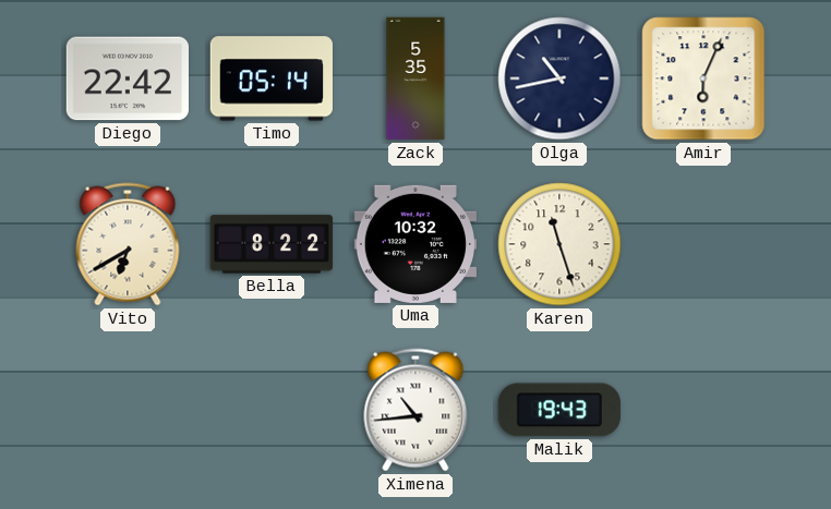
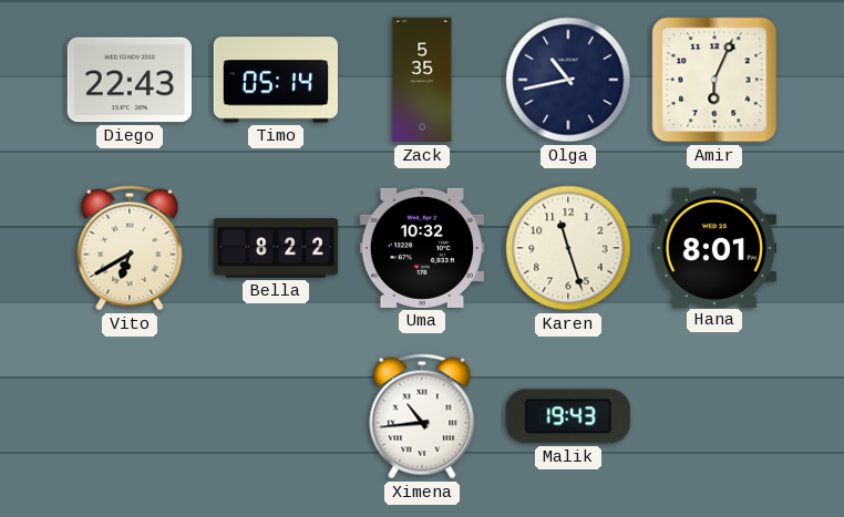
Diego: 22:42 -> 22:43
Hana: none -> 8:01
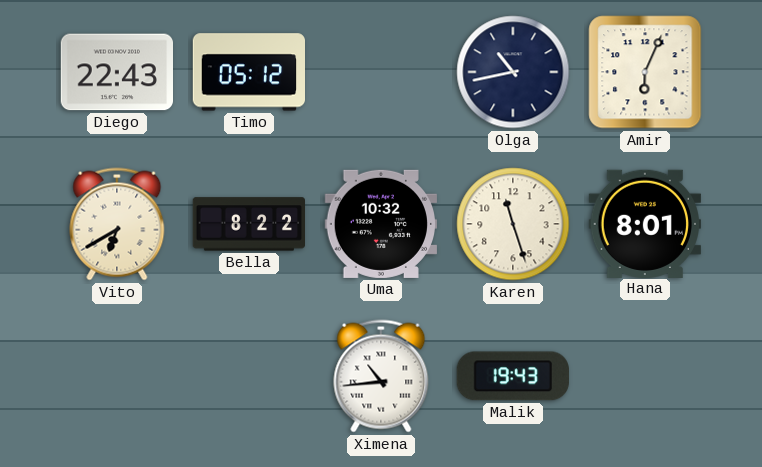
Timo: 05:14 -> 05:12
Zack: 5:35 -> none
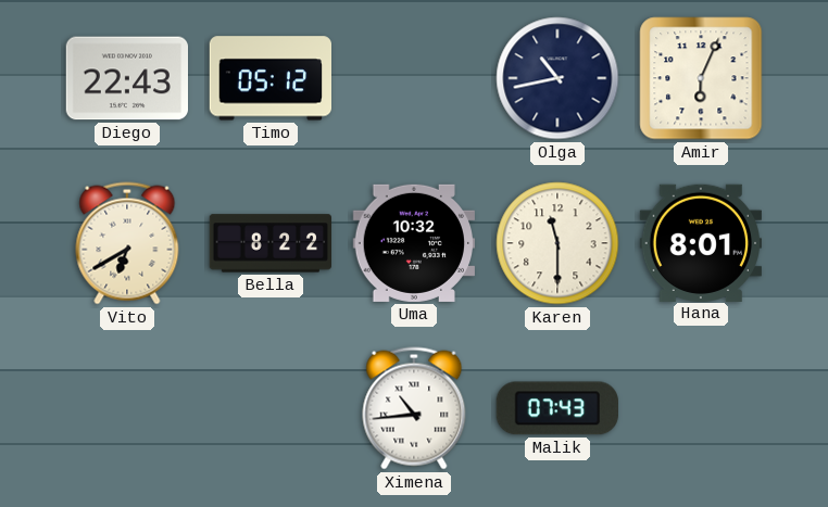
Karen: 11:27 -> 11:30
Malik: 19:43 -> 07:43
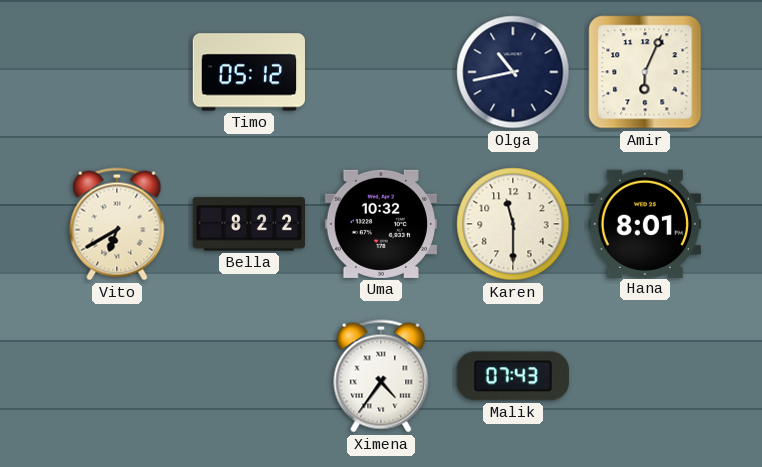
Diego: 22:43 -> none
Ximena: 10:44 -> 4:36
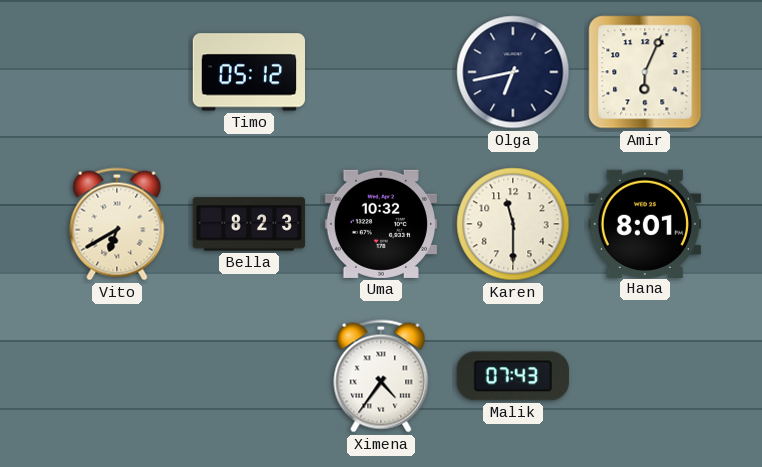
Olga: 10:43 -> 6:43
Bella: 8:22 -> 8:23
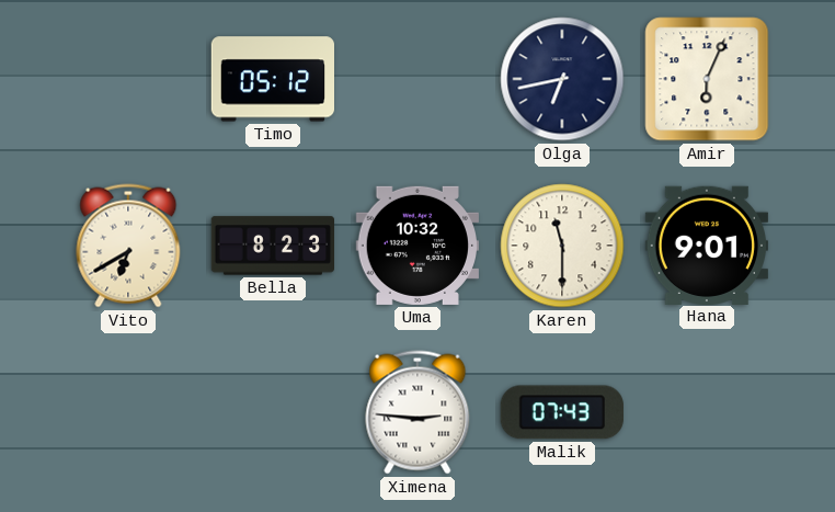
Hana: 8:01 -> 9:01
Ximena: 4:36 -> 2:46
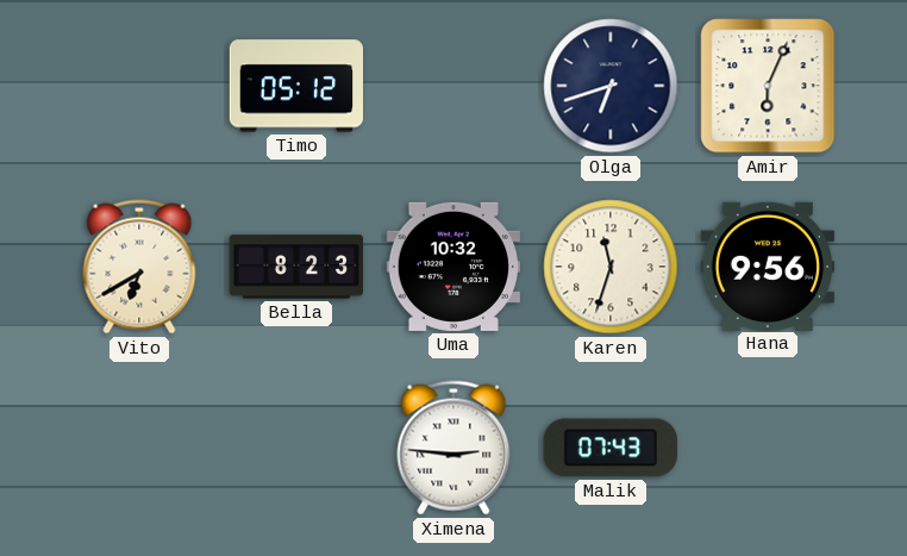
Olga: 6:43 -> 6:42
Karen: 11:30 -> 11:33
Hana: 9:01 -> 9:56
